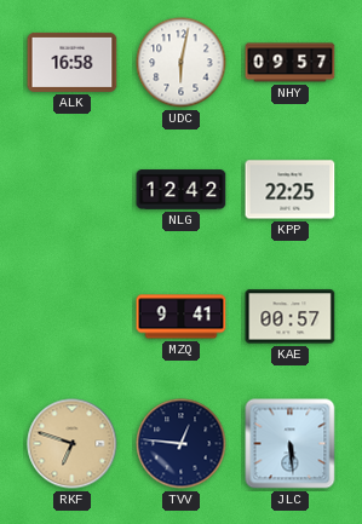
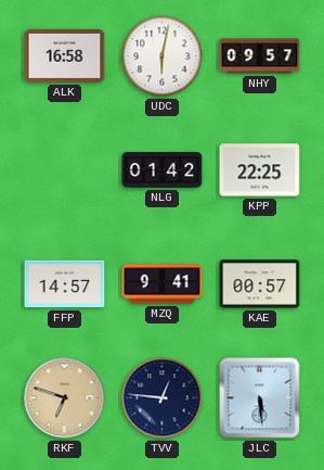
NLG: 12:42 -> 01:42
FFP: none -> 14:57
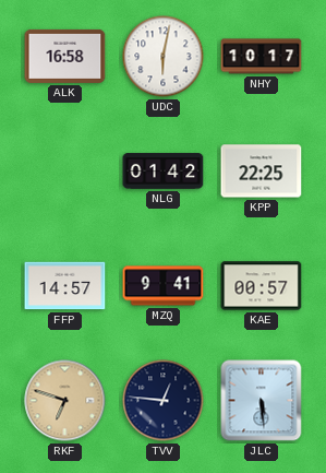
NHY: 09:57 -> 10:17
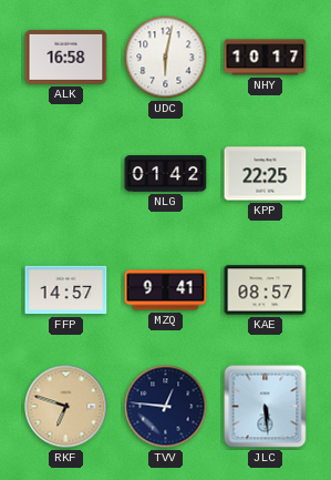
KAE: 00:57 -> 08:57
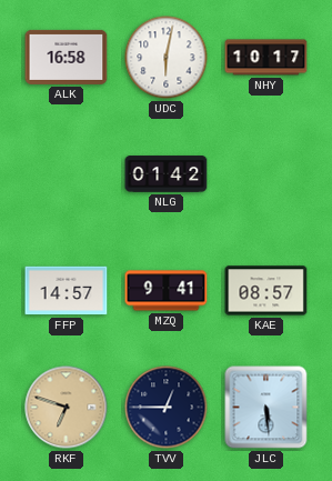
KPP: 22:25 -> none
TVV: 12:46 -> 12:45
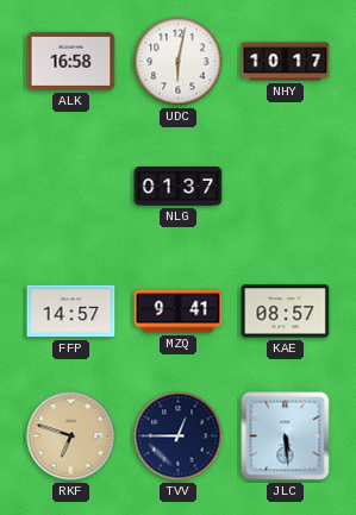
NLG: 01:42 -> 01:37
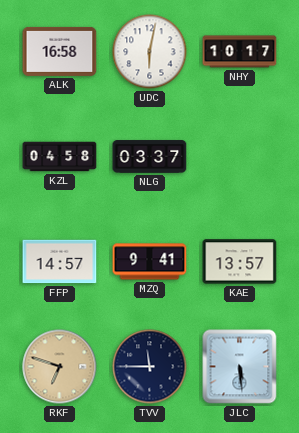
KZL: none -> 04:58
NLG: 01:37 -> 03:37
KAE: 08:57 -> 13:57
TVV: 12:45 -> 11:45
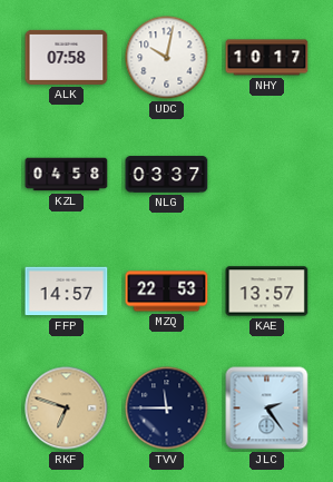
ALK: 16:58 -> 07:58
UDC: 6:02 -> 10:02
MZQ: 9:41 -> 22:53
JLC: 5:29 -> 2:24
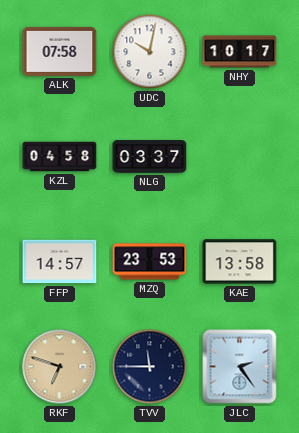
MZQ: 22:53 -> 23:53
KAE: 13:57 -> 13:58
